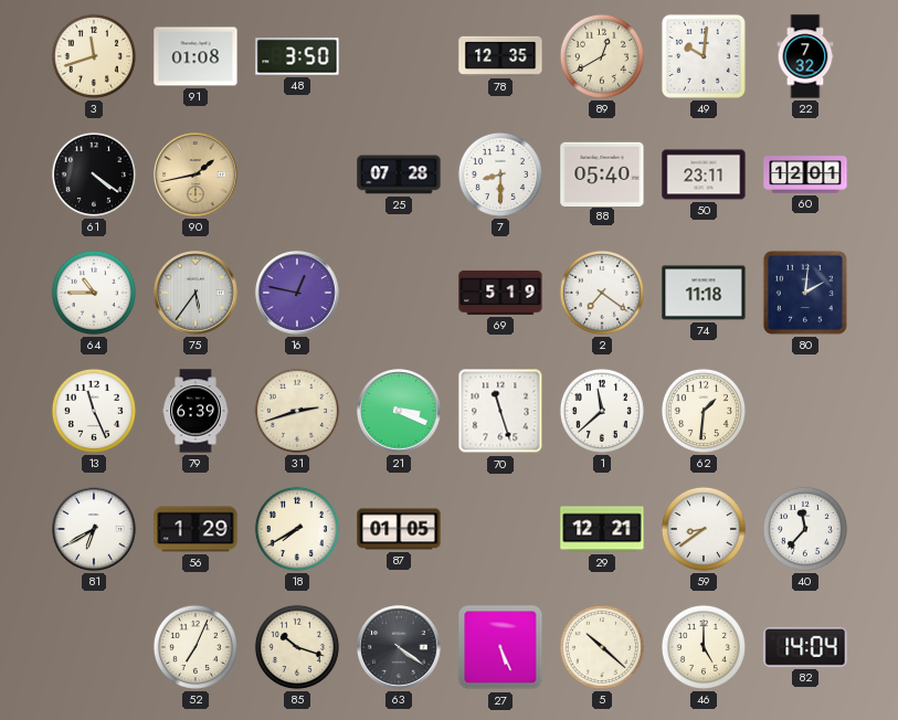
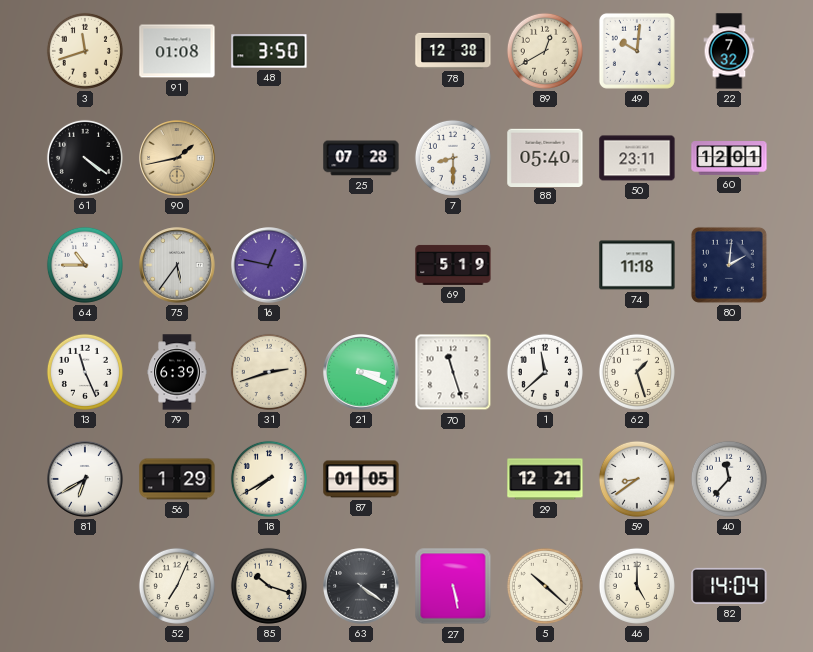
78: 12:35 -> 12:38
2: 7:21 -> none
62: 1:31 -> 1:27
27: 5:26 -> 5:28
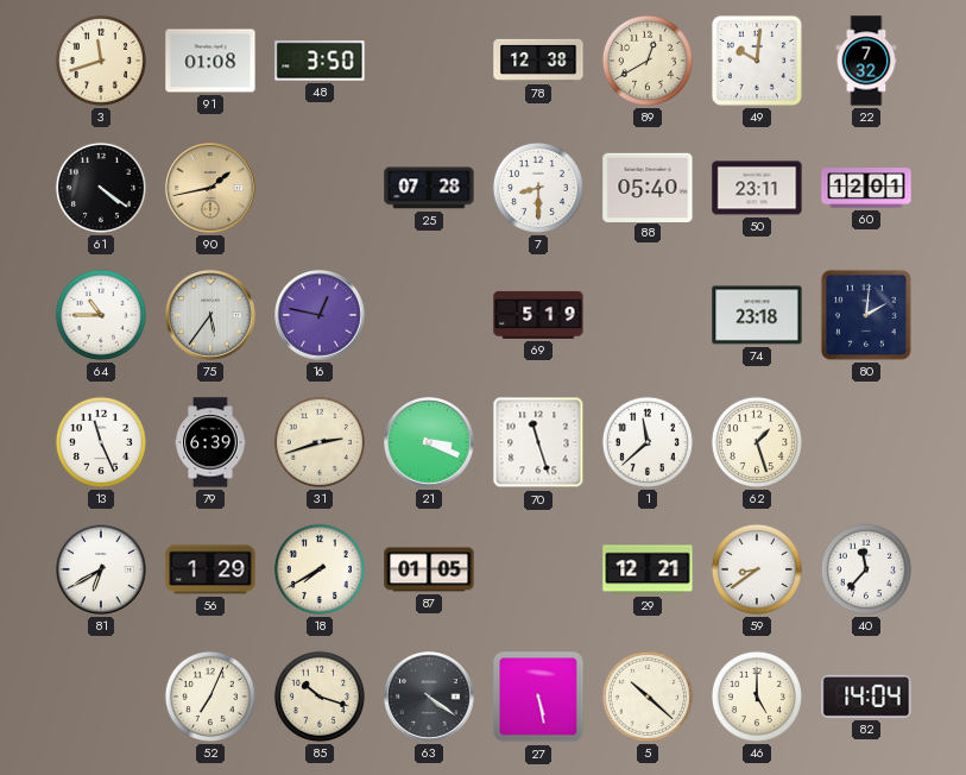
74: 11:18 -> 23:18
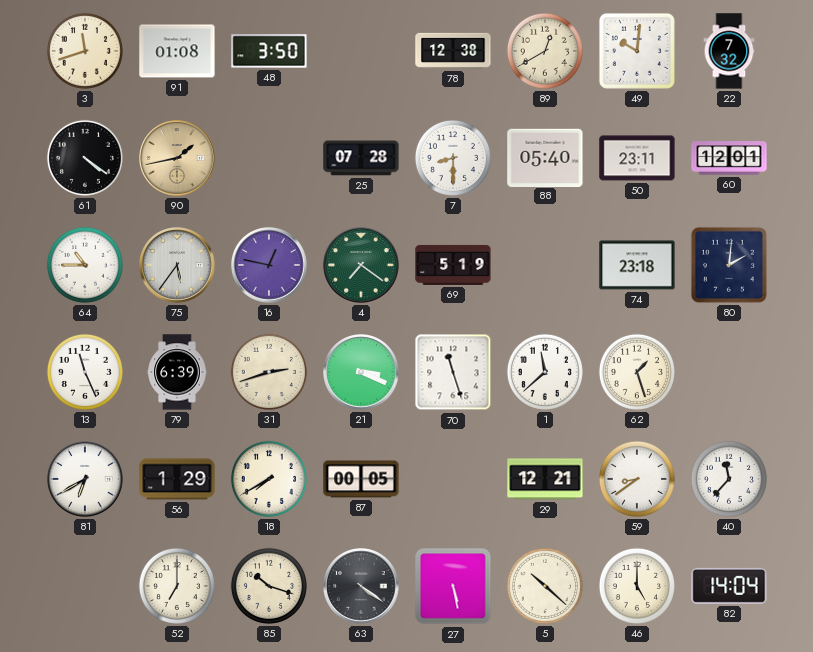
4: none -> 7:21
87: 01:05 -> 00:05
52: 7:04 -> 7:00
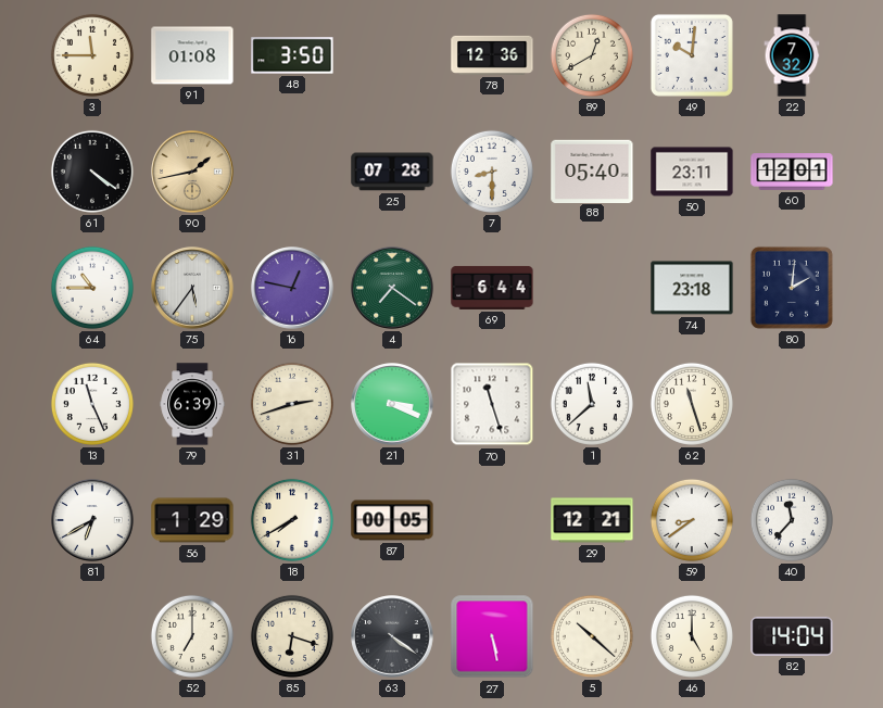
3: 11:42 -> 11:45
78: 12:38 -> 12:36
69: 5:19 -> 6:44
62: 1:27 -> 11:27
85: 10:18 -> 6:18
